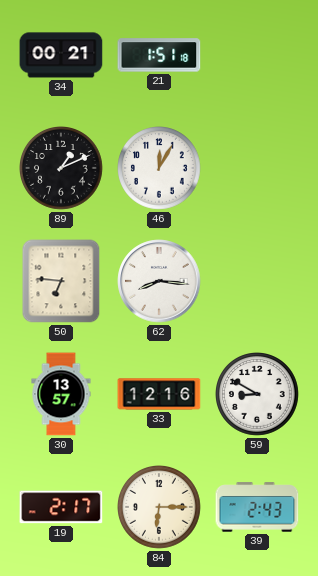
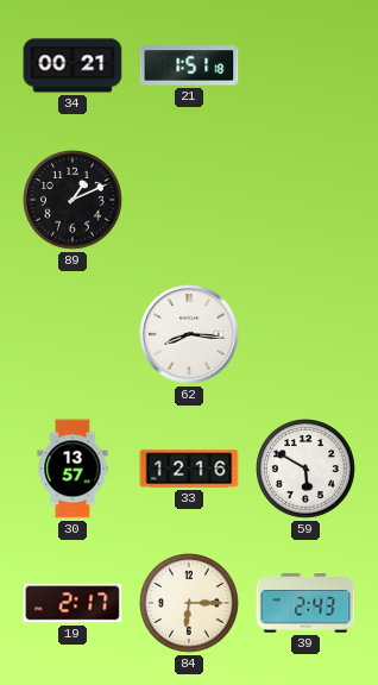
46: 12:05 -> none
50: 6:46 -> none
59: 8:50 -> 5:50
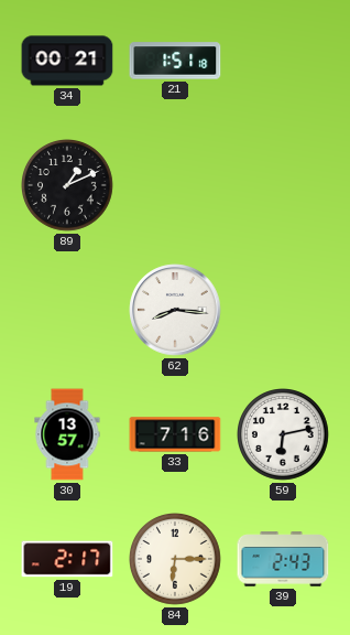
33: 12:16 -> 7:16
59: 5:50 -> 6:13
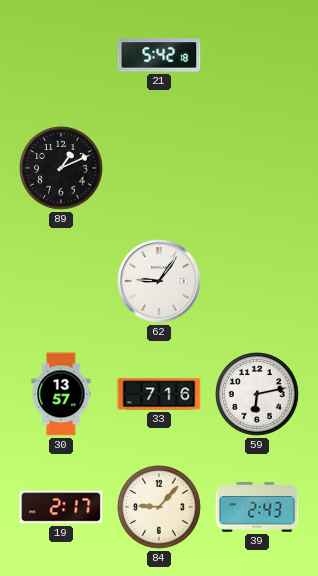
34: 00:21 -> none
21: 1:51 -> 5:42
62: 8:16 -> 9:06
84: 6:15 -> 9:07
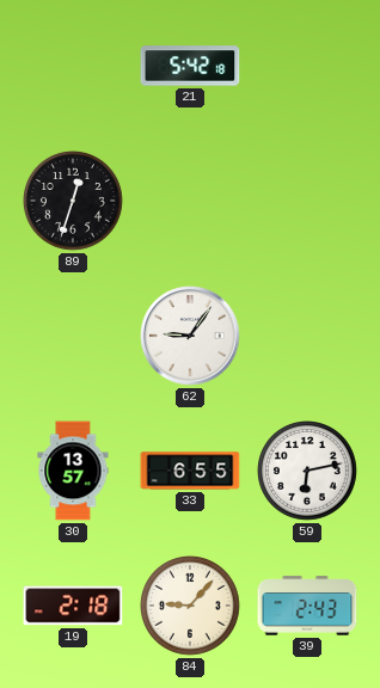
89: 1:11 -> 12:33
33: 7:16 -> 6:55
19: 2:17 -> 2:18
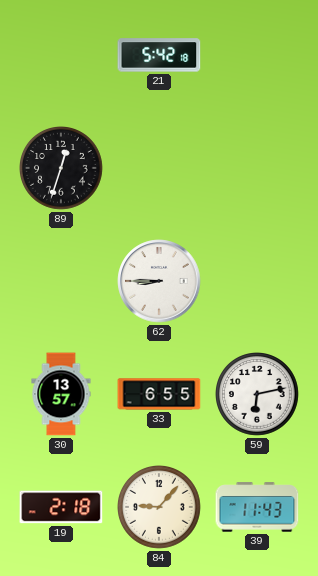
62: 9:06 -> 8:45
39: 2:43 -> 11:43
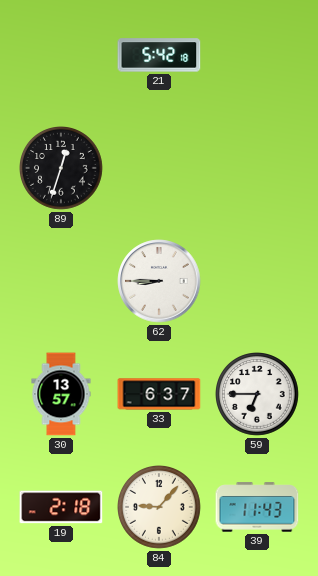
33: 6:55 -> 6:37
59: 6:13 -> 6:45
